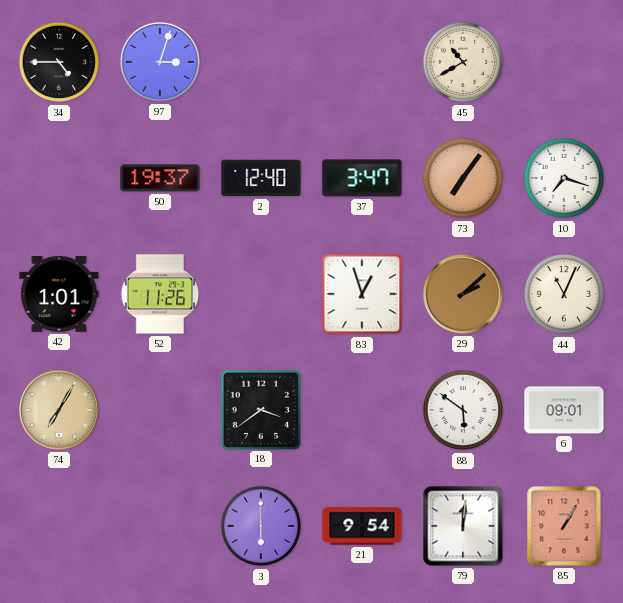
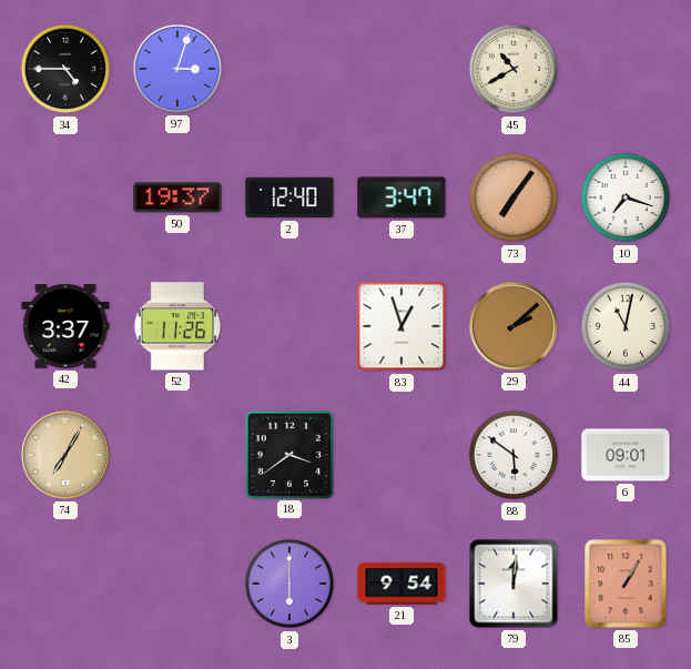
42: 1:01 -> 3:37
44: 11:04 -> 11:02
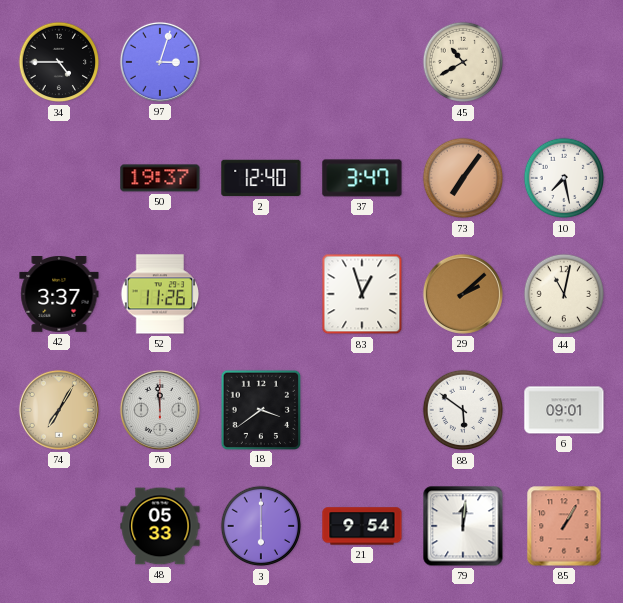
10: 7:18 -> 7:28
76: none -> 11:59
48: none -> 05:33
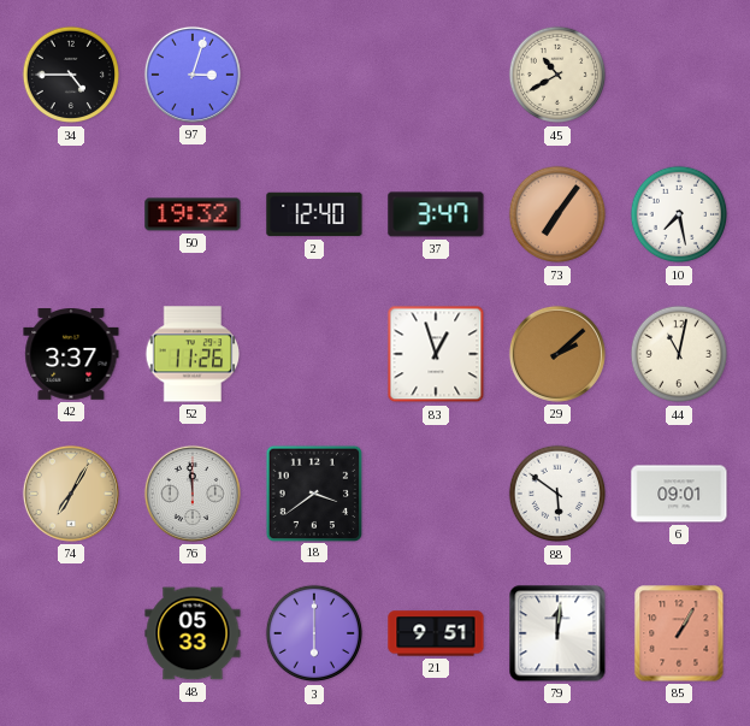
50: 19:37 -> 19:32
21: 9:54 -> 9:51
